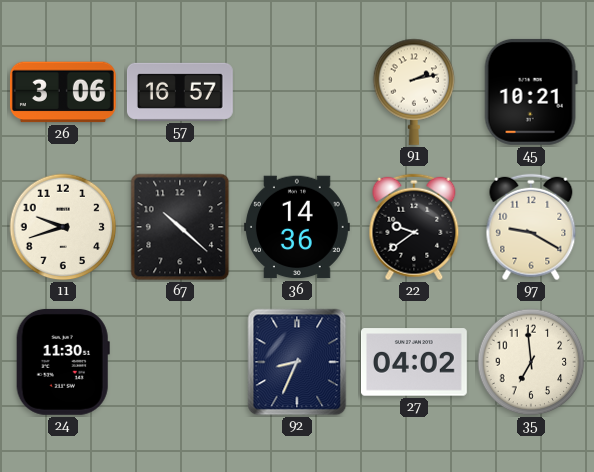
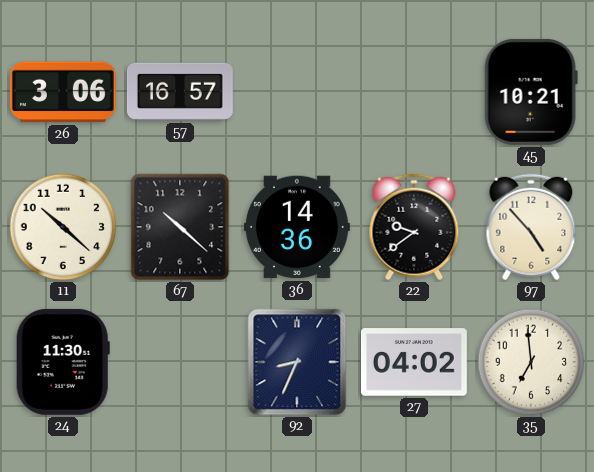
91: 2:13 -> none
11: 9:42 -> 10:22
97: 9:20 -> 4:53
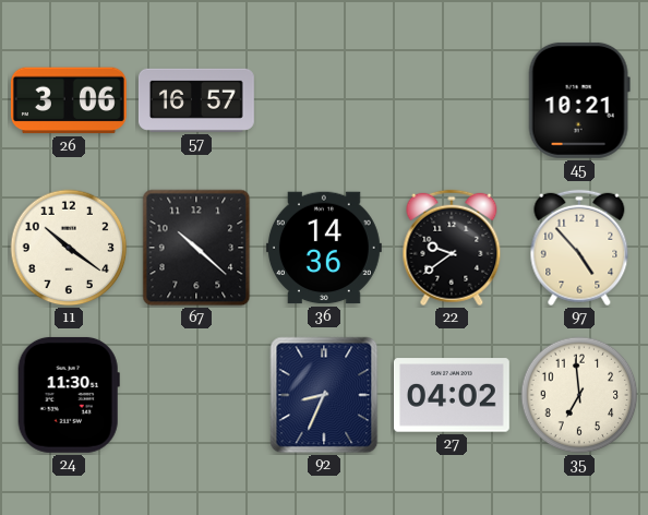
11: 10:22 -> 10:21
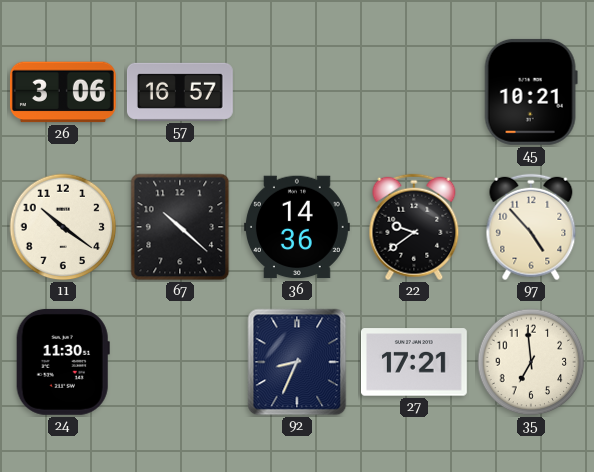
27: 04:02 -> 17:21
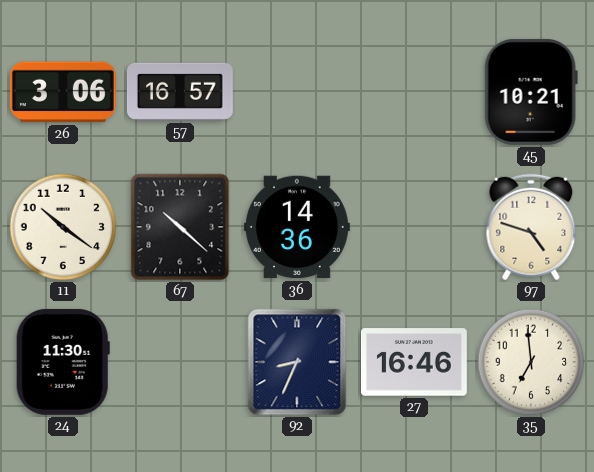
22: 9:39 -> none
97: 4:53 -> 4:48
27: 17:21 -> 16:46
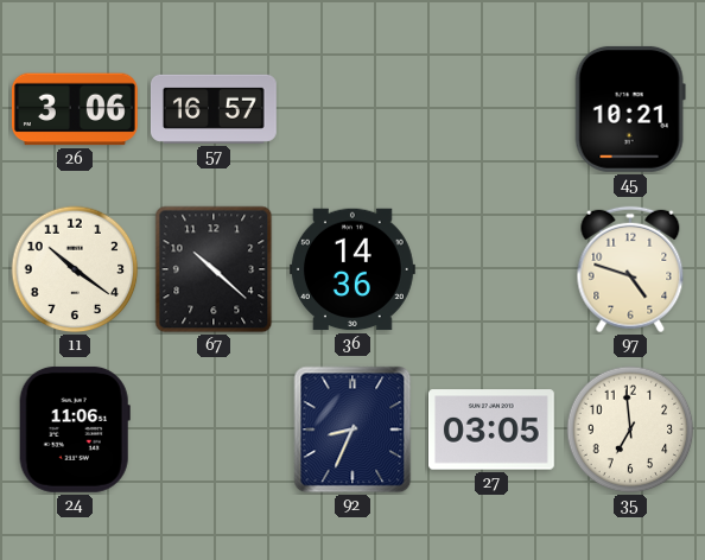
24: 11:30 -> 11:06
27: 16:46 -> 03:05
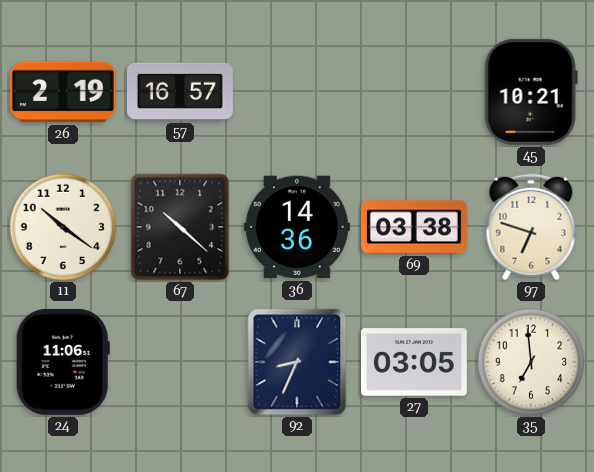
26: 3:06 -> 2:19
69: none -> 03:38
97: 4:48 -> 6:48
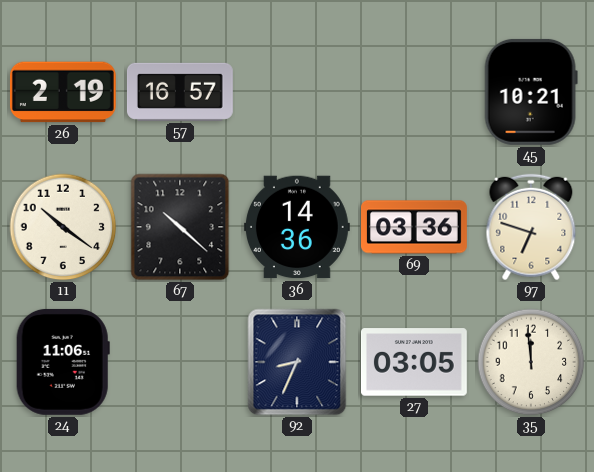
69: 03:38 -> 03:36
35: 6:59 -> 11:59
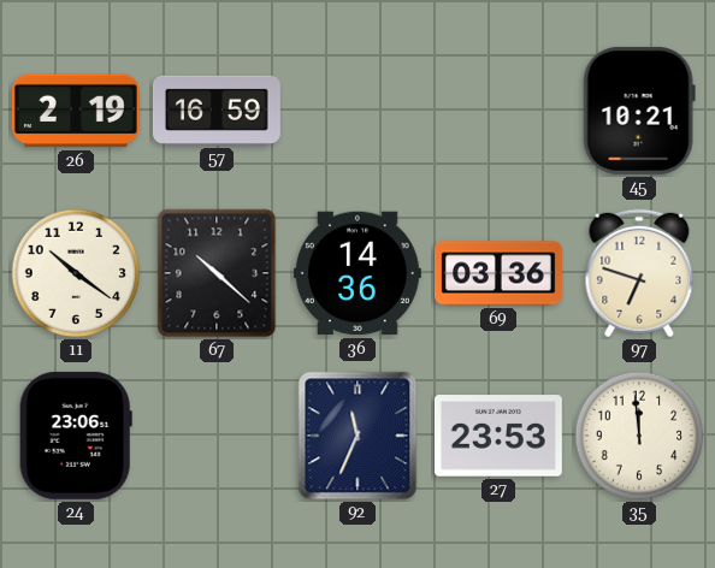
57: 16:57 -> 16:59
24: 11:06 -> 23:06
92: 8:34 -> 11:34
27: 03:05 -> 23:53
